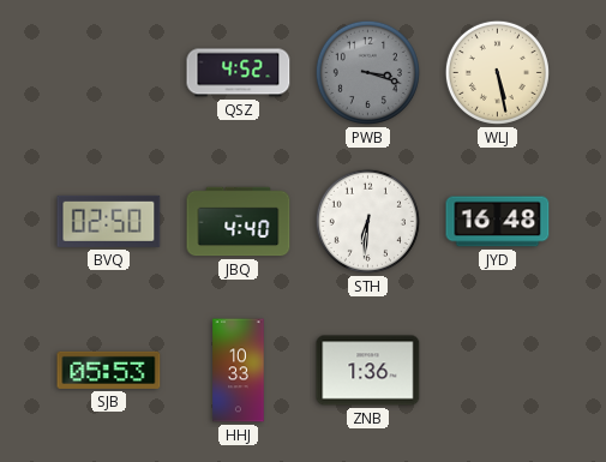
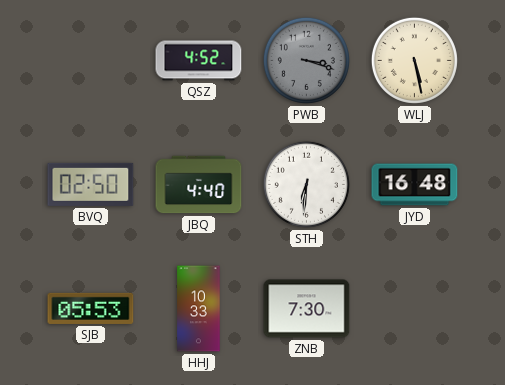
ZNB: 1:36 -> 7:30
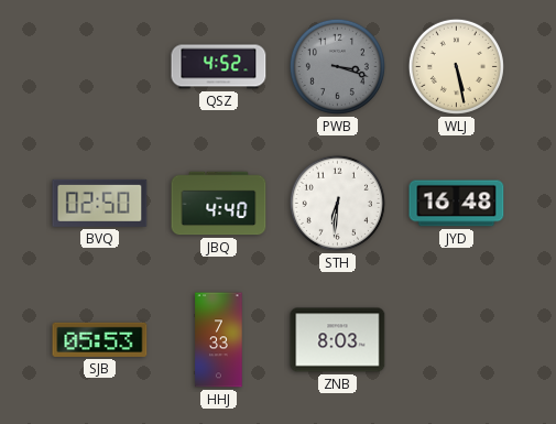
HHJ: 10:33 -> 7:33
ZNB: 7:30 -> 8:03
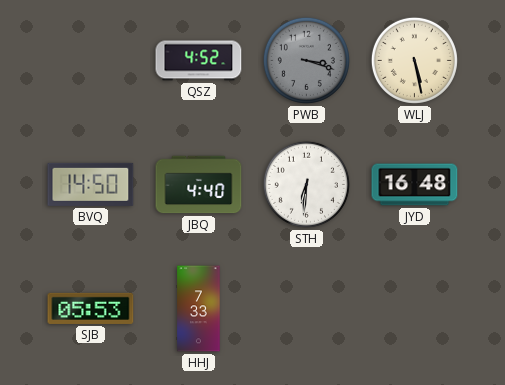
BVQ: 02:50 -> 14:50
ZNB: 8:03 -> none
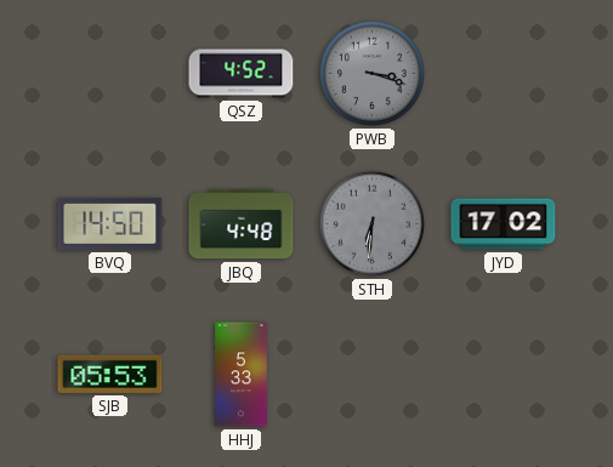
WLJ: 5:28 -> none
JBQ: 4:40 -> 4:48
STH dial: white -> grey
JYD: 16:48 -> 17:02
HHJ: 7:33 -> 5:33
